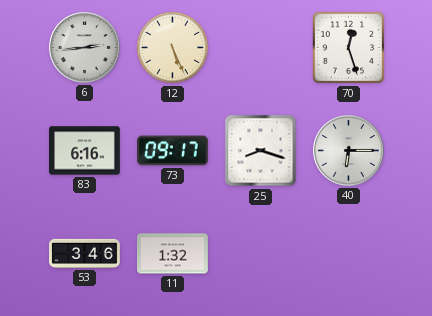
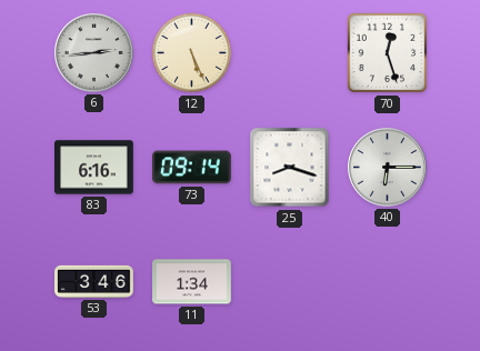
73: 09:17 -> 09:14
11: 1:32 -> 1:34
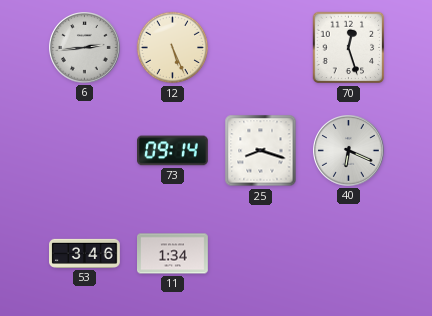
83: 6:16 -> none
40: 6:15 -> 6:19
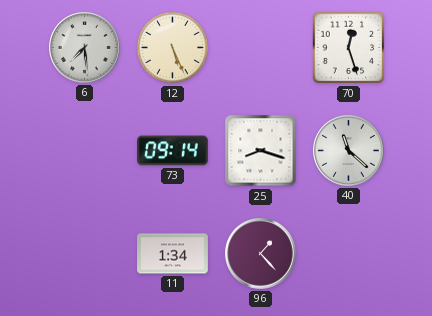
6: 2:44 -> 7:29
40: 6:19 -> 11:22
53: 3:46 -> none
96: none -> 1:23
